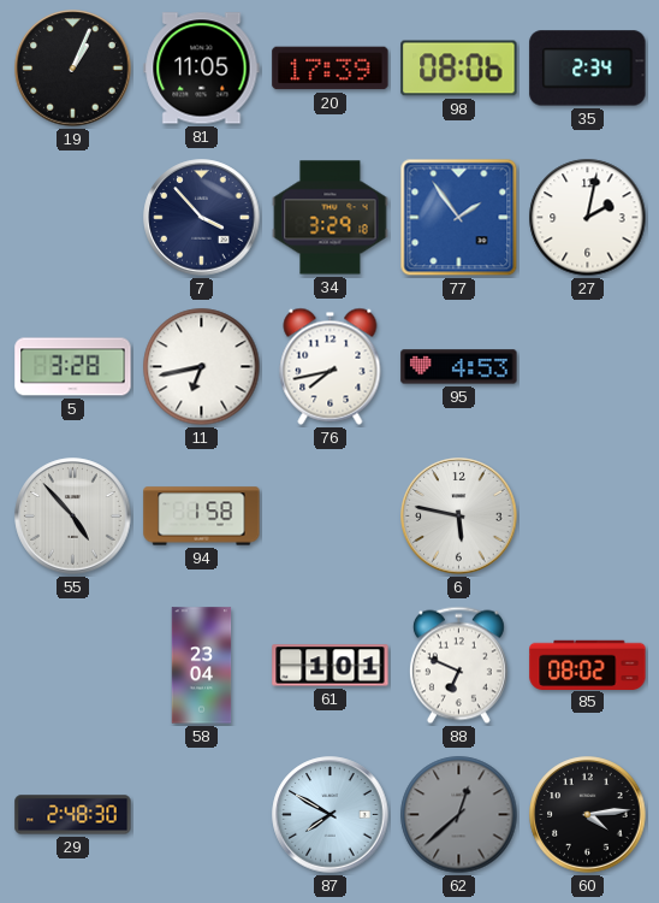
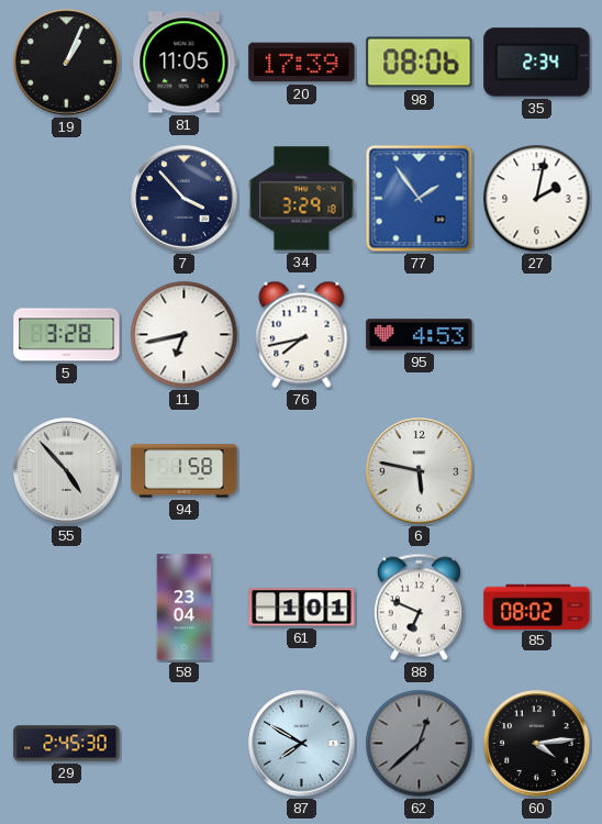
29: 2:48 -> 2:45
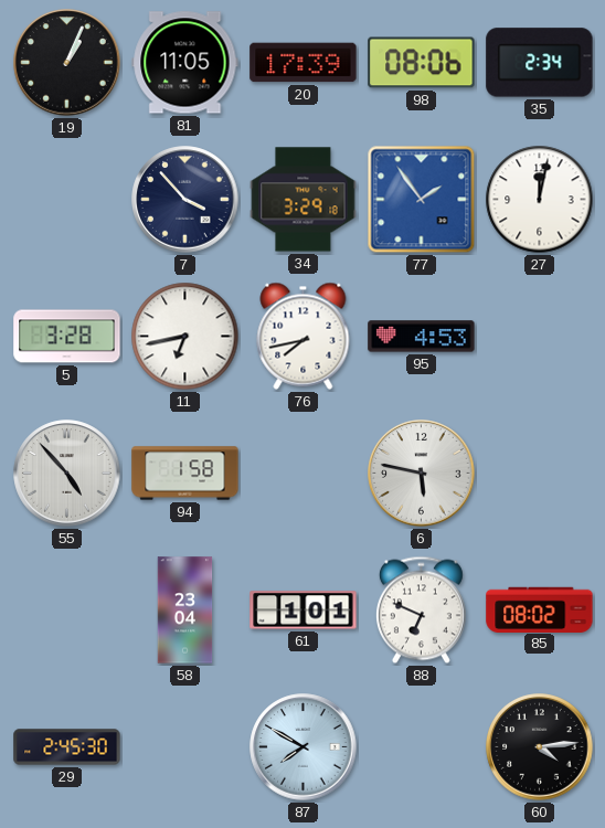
27: 2:02 -> 12:02
62: 12:38 -> none
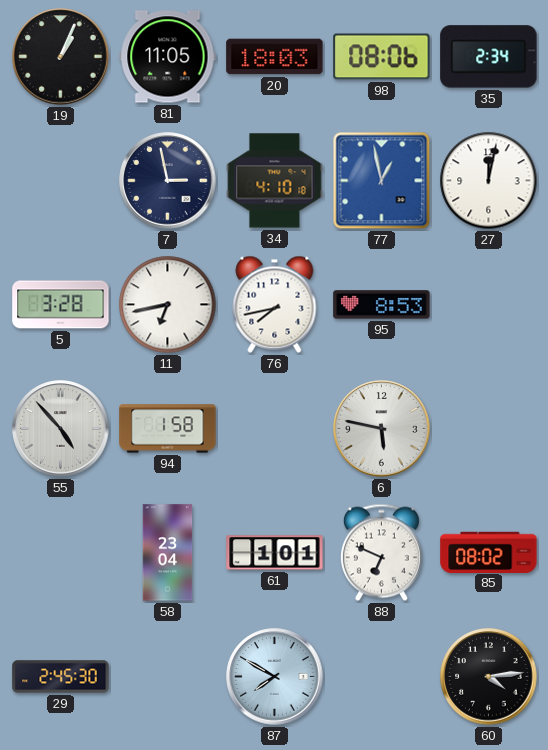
20: 17:39 -> 18:03
7: 3:53 -> 2:58
34: 3:29 -> 4:10
77: 1:54 -> 12:58
95: 4:53 -> 8:53
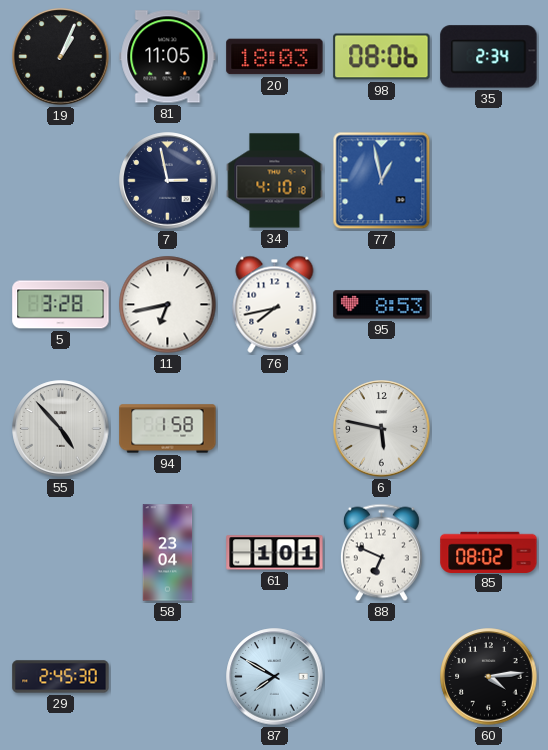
27: 12:02 -> none
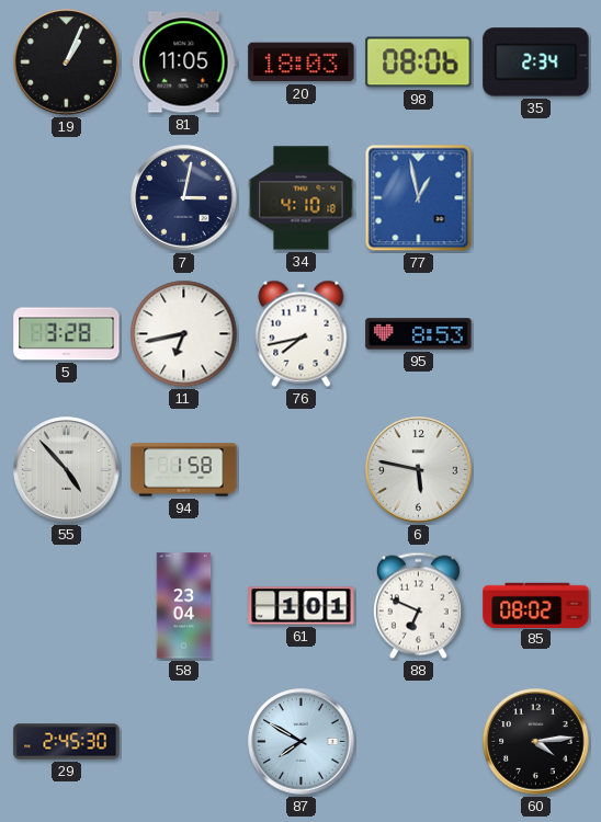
7: 2:58 -> 3:02
